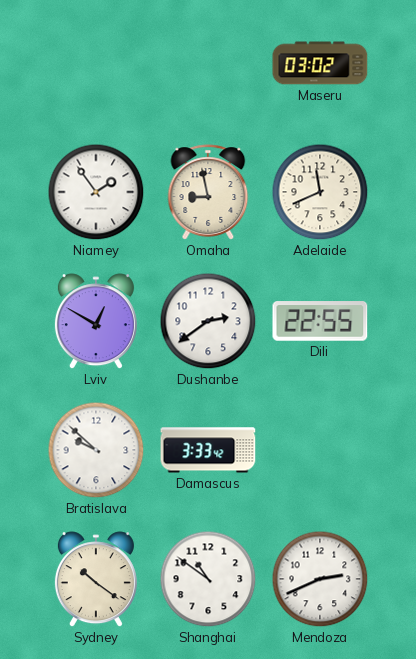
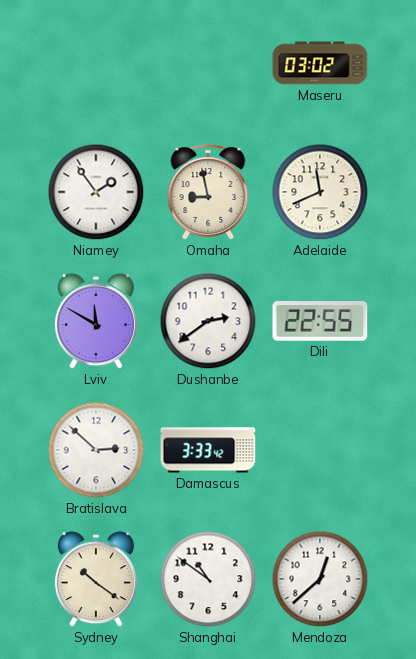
Lviv: 12:50 -> 11:50
Bratislava: 9:52 -> 2:52
Mendoza: 2:41 -> 12:38
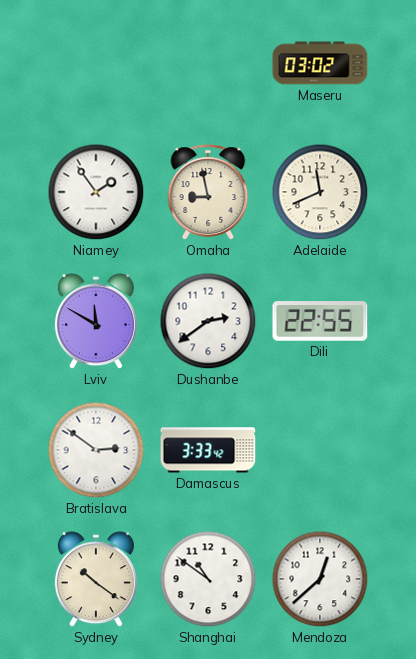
Bratislava: 2:52 -> 2:51
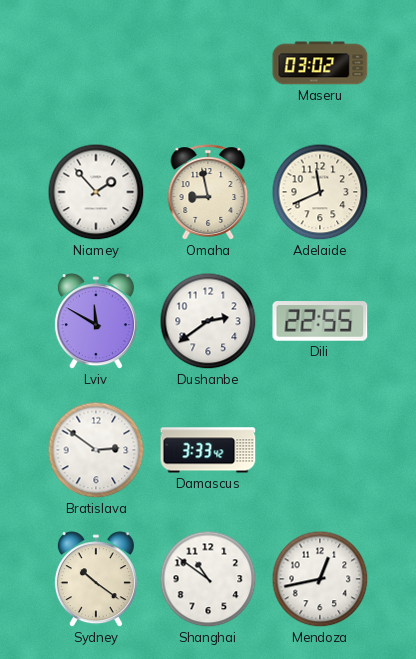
Niamey: 1:54 -> 1:53
Mendoza: 12:38 -> 12:43
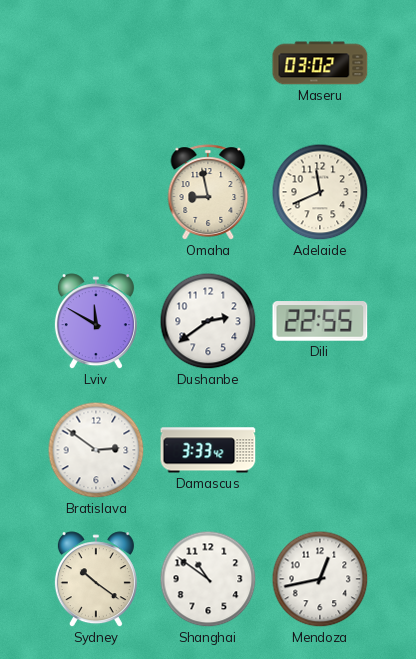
Niamey: 1:53 -> none
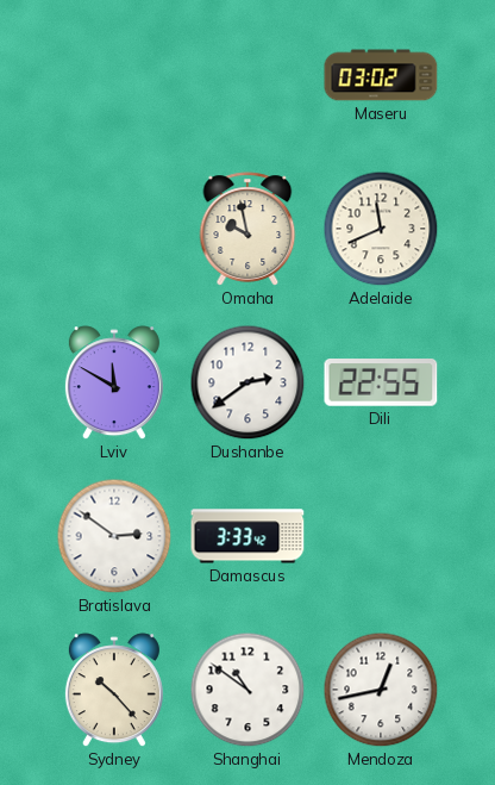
Omaha: 8:58 -> 9:58
Sydney: 10:21 -> 10:23
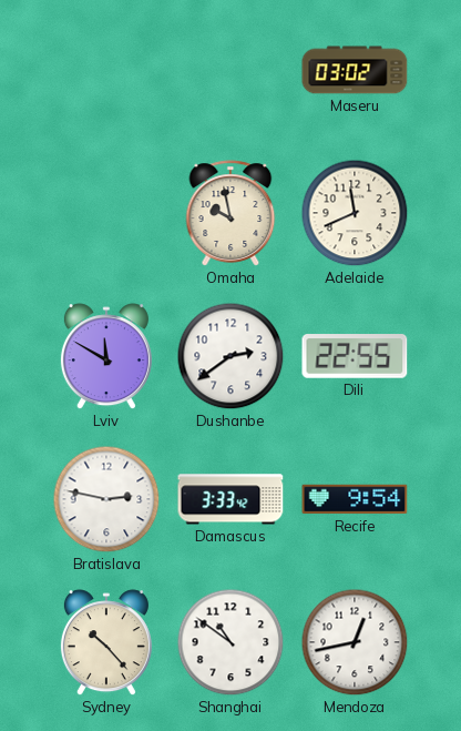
Bratislava: 2:51 -> 2:47
Recife: none -> 9:54
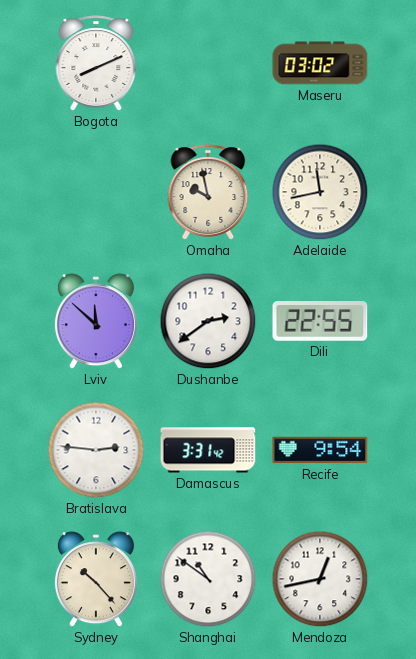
Bogota: none -> 8:11
Adelaide: 11:41 -> 11:43
Lviv: 11:50 -> 11:52
Bratislava: 2:47 -> 2:46
Damascus: 3:33 -> 3:31
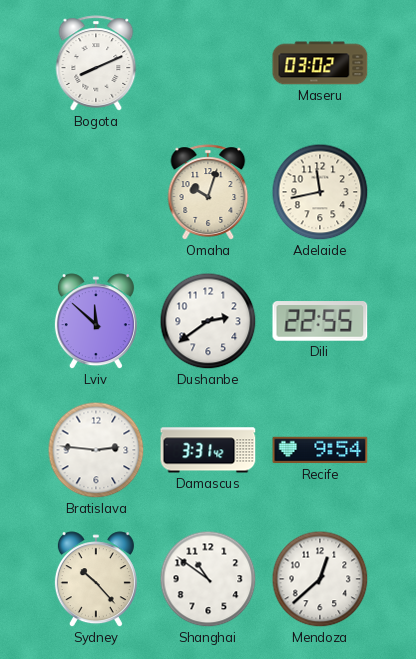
Omaha: 9:58 -> 10:03
Mendoza: 12:43 -> 12:38
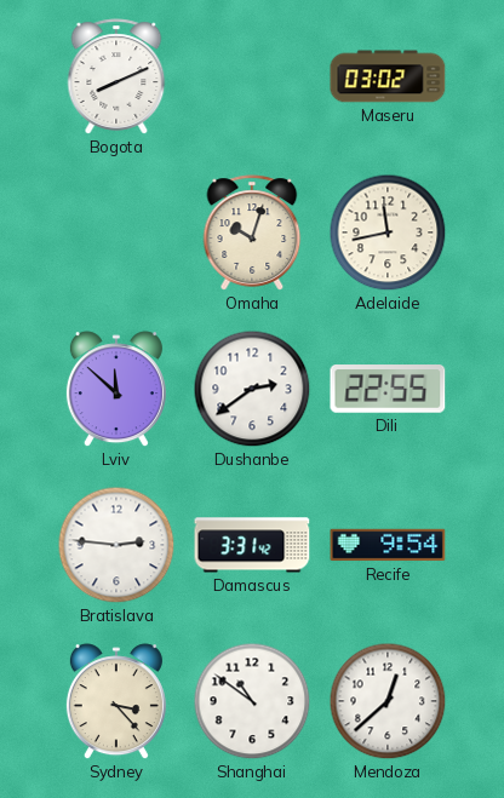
Sydney: 10:23 -> 3:23
